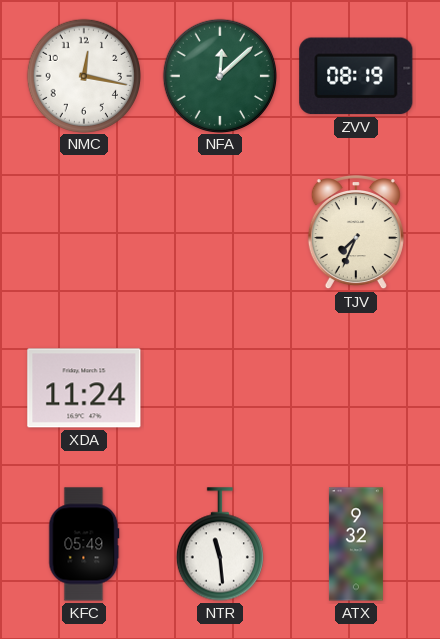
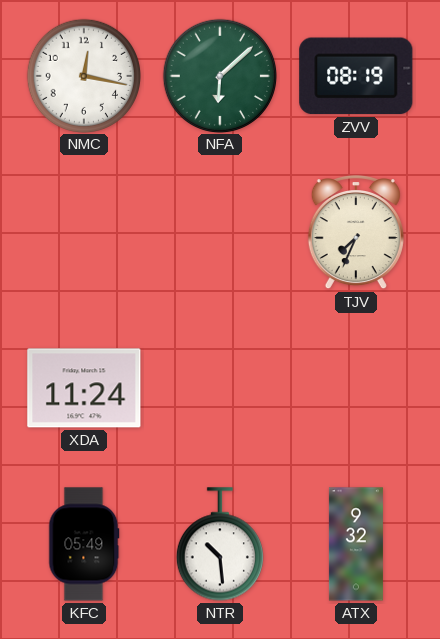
NFA: 12:08 -> 6:08
NTR: 11:29 -> 10:29
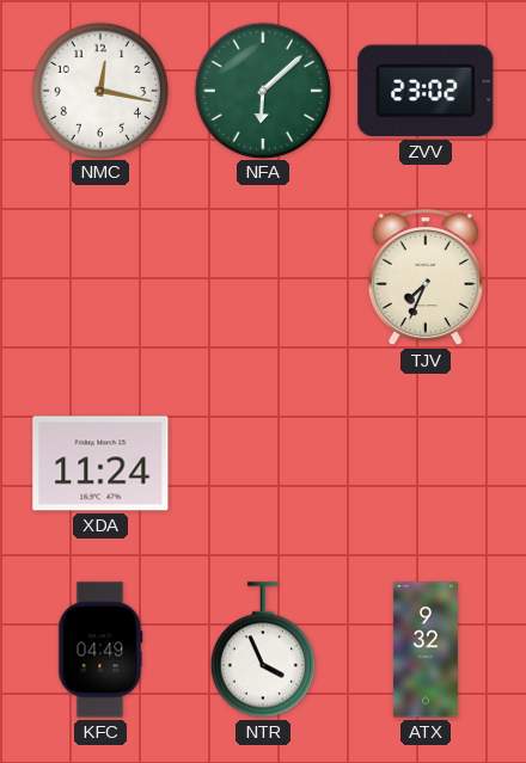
ZVV: 08:19 -> 23:02
KFC: 05:49 -> 04:49
NTR: 10:29 -> 3:56
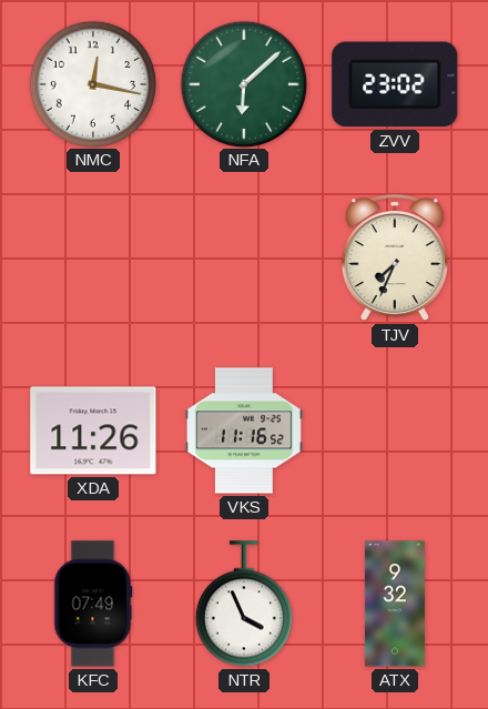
XDA: 11:24 -> 11:26
VKS: none -> 11:16
KFC: 04:49 -> 07:49
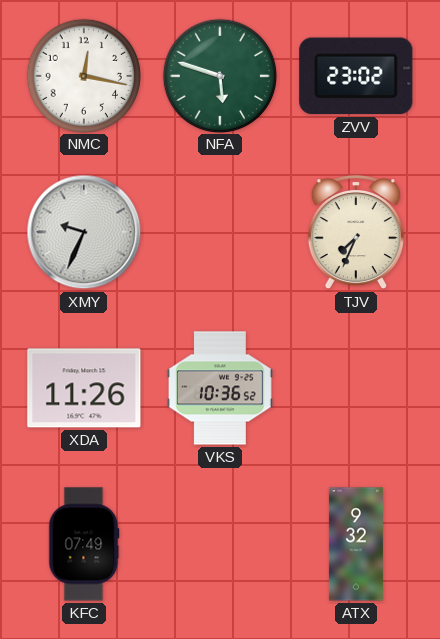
NFA: 6:08 -> 5:48
XMY: none -> 9:34
VKS: 11:16 -> 10:36
NTR: 3:56 -> none
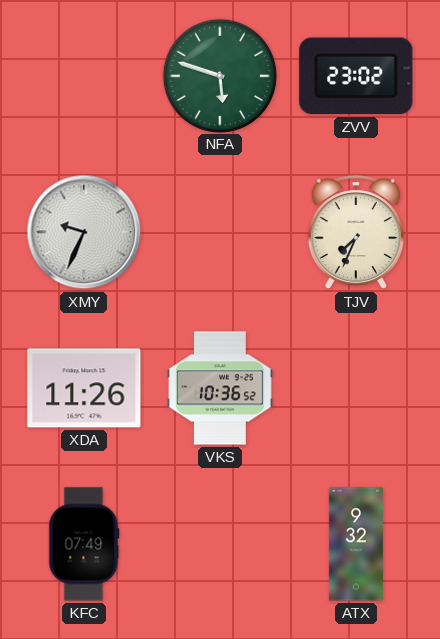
NMC: 12:17 -> none
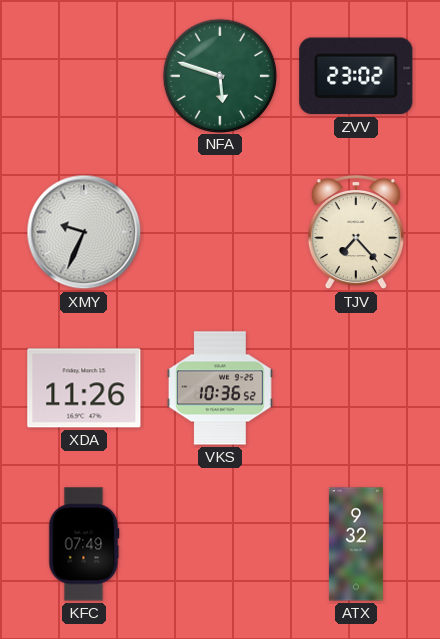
TJV: 7:34 -> 7:23
